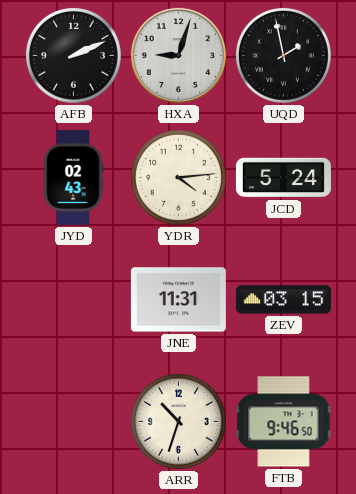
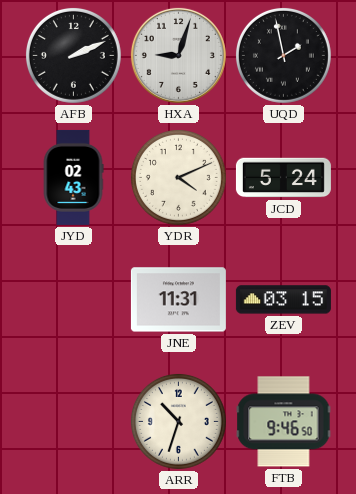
YDR: 4:14 -> 4:11
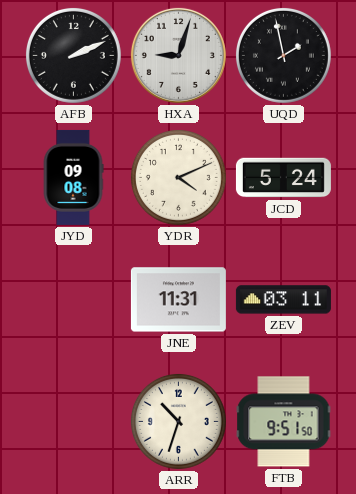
JYD: 02:43 -> 09:08
ZEV: 03:15 -> 03:11
FTB: 9:46 -> 9:51
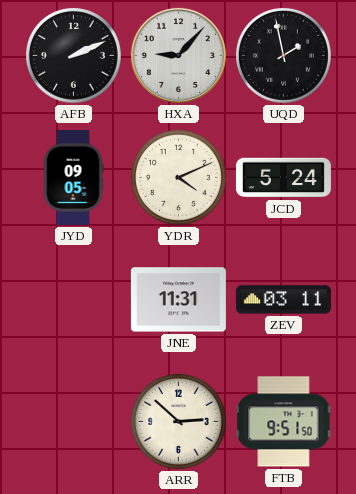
HXA: 9:03 -> 9:07
JYD: 09:08 -> 09:05
ARR: 10:33 -> 2:52
